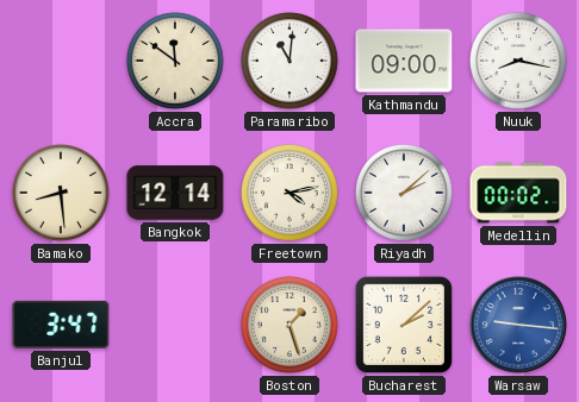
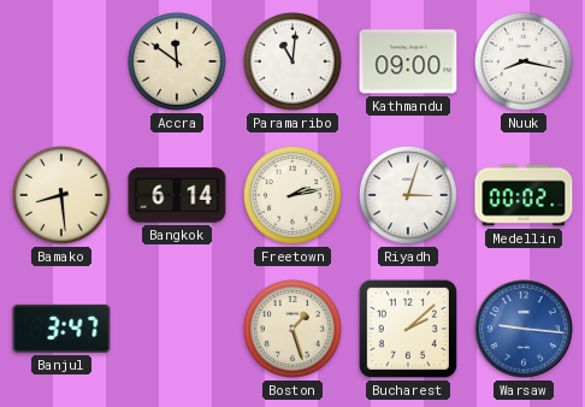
Bangkok: 12:14 -> 6:14
Freetown: 4:13 -> 2:13
Riyadh: 2:08 -> 3:03
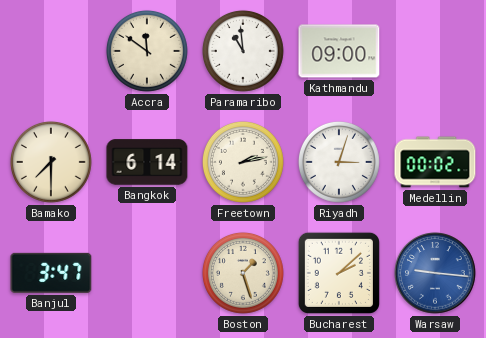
Paramaribo: 11:01 -> 10:59
Nuuk: 8:17 -> none
Bamako: 8:29 -> 7:30
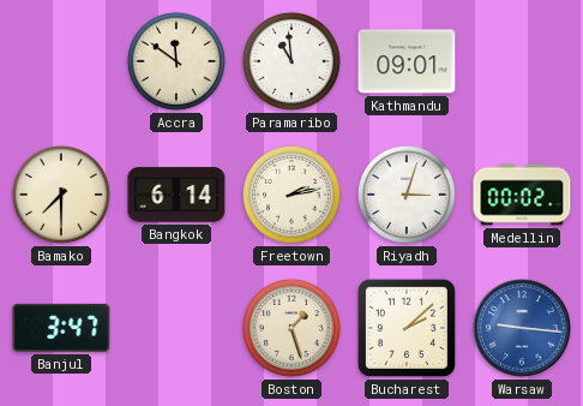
Kathmandu: 09:00 -> 09:01
